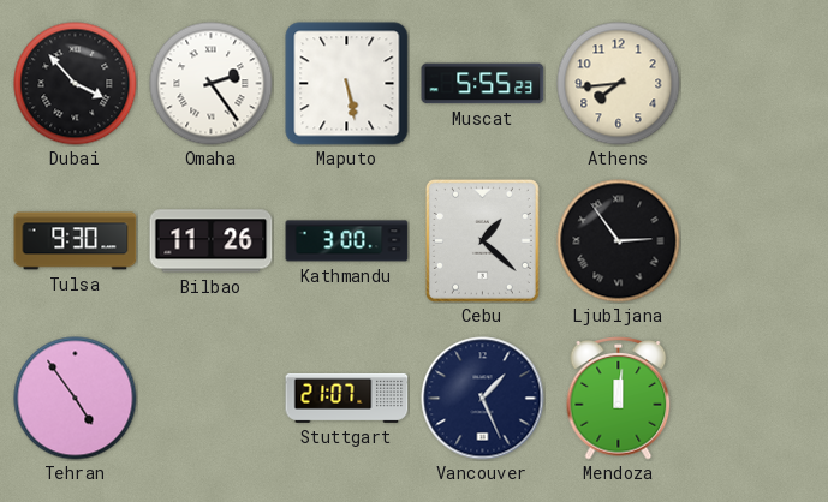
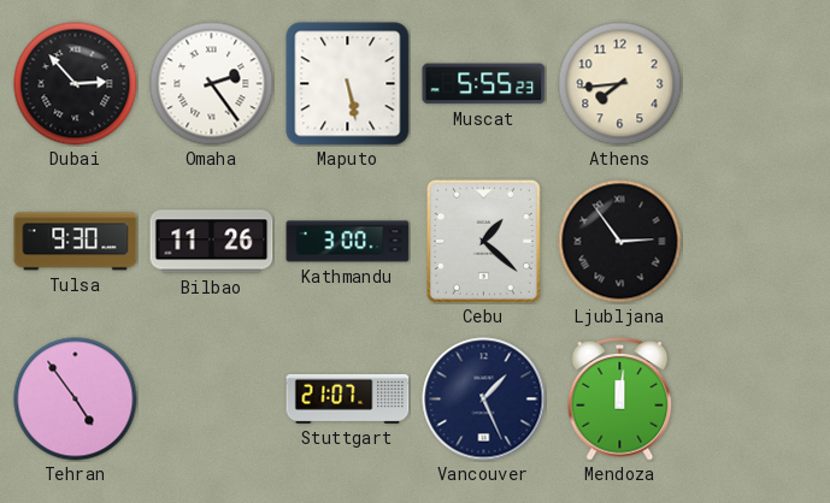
Dubai: 3:53 -> 2:53
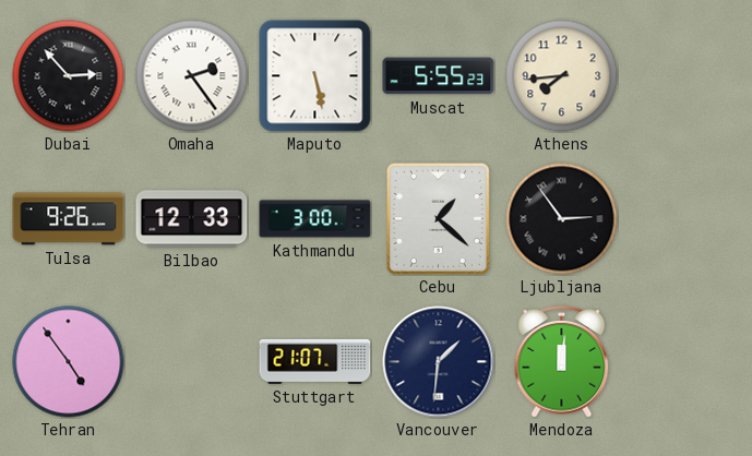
Tulsa: 9:30 -> 9:26
Bilbao: 11:26 -> 12:33
Vancouver: 1:26 -> 1:31
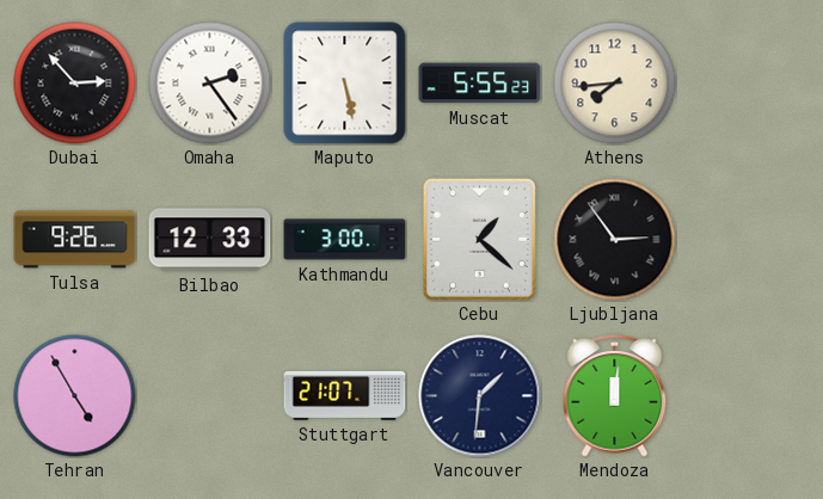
Tehran: 4:54 -> 4:55
